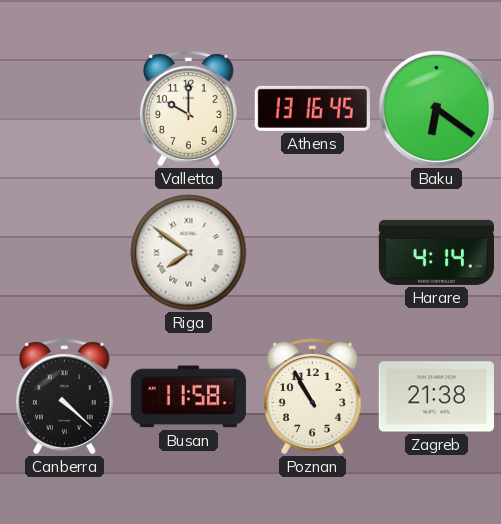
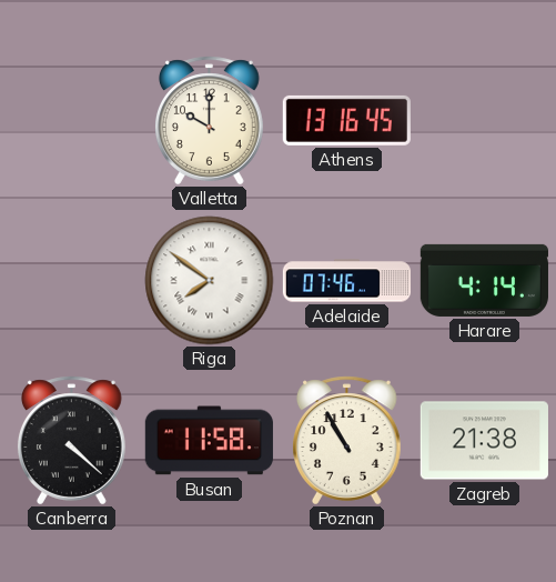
Baku: 6:21 -> none
Adelaide: none -> 07:46
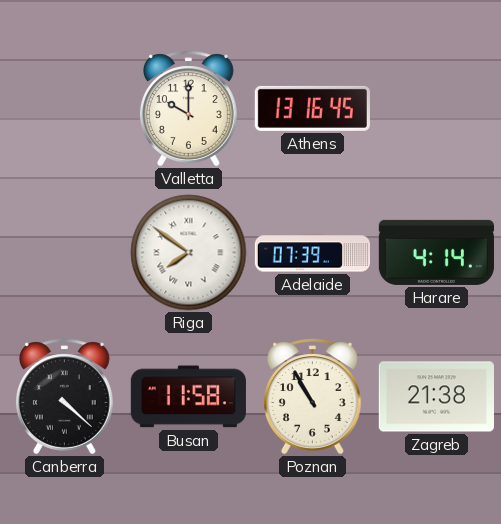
Adelaide: 07:46 -> 07:39
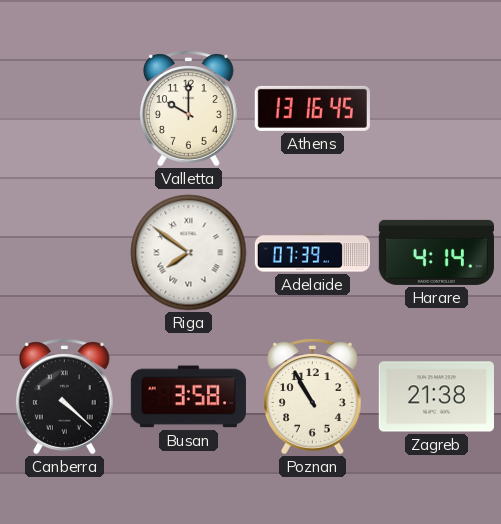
Busan: 11:58 -> 3:58
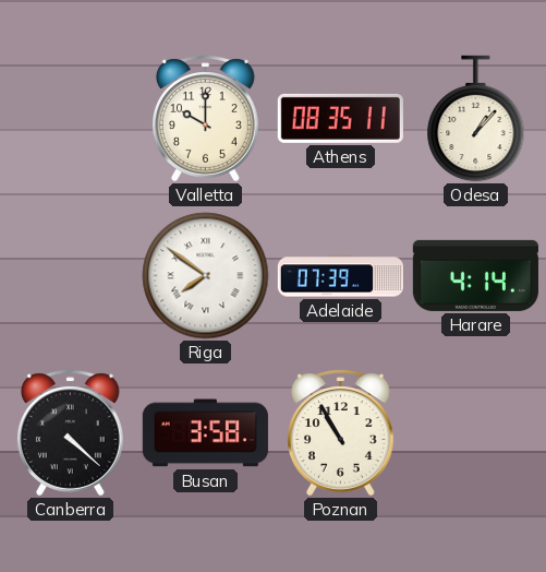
Athens: 13:16 -> 08:35
Odesa: none -> 1:07
Zagreb: 21:38 -> none
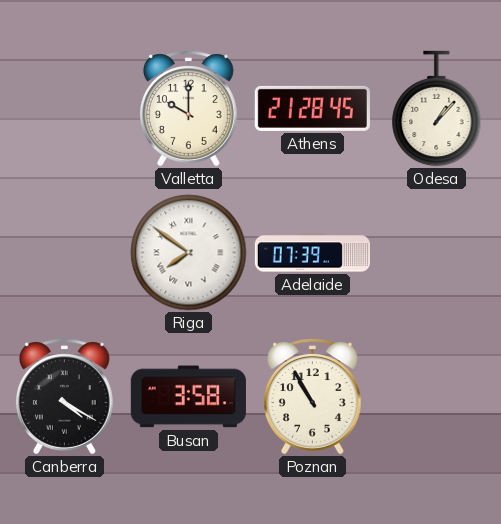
Athens: 08:35 -> 21:28
Harare: 4:14 -> none
Canberra: 4:22 -> 4:20
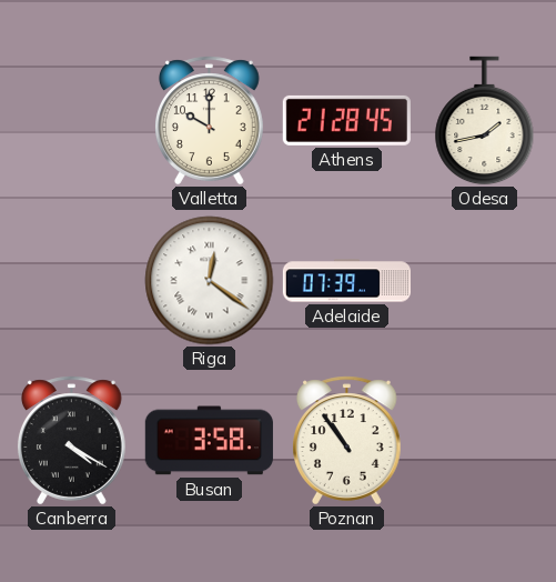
Odesa: 1:07 -> 1:43
Riga: 7:51 -> 12:21
Poznan: 10:55 -> 10:54
